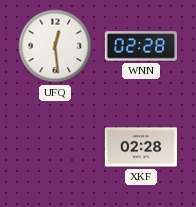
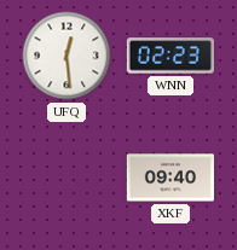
WNN: 02:28 -> 02:23
XKF: 02:28 -> 09:40
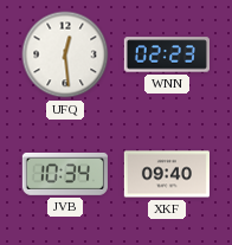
JVB: none -> 10:34
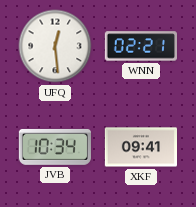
WNN: 02:23 -> 02:21
XKF: 09:40 -> 09:41
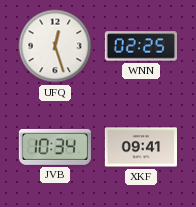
UFQ: 12:29 -> 12:27
WNN: 02:21 -> 02:25
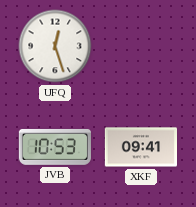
WNN: 02:25 -> none
JVB: 10:34 -> 10:53
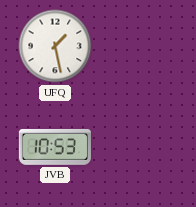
UFQ: 12:27 -> 1:28
XKF: 09:41 -> none
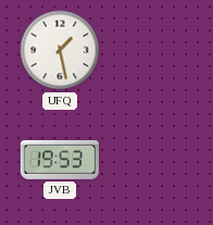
JVB: 10:53 -> 19:53
